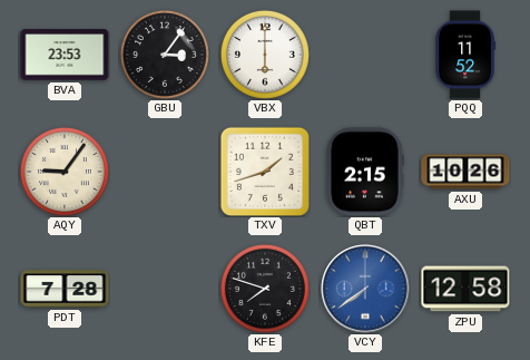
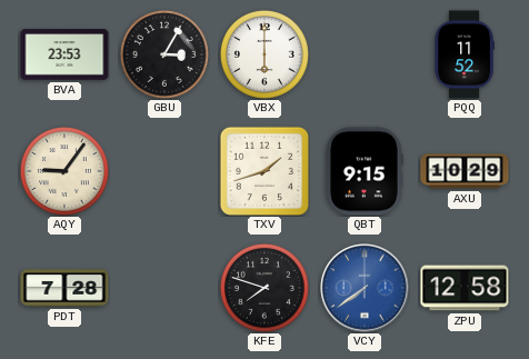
GBU: 3:06 -> 3:05
QBT: 2:15 -> 9:15
AXU: 10:26 -> 10:29
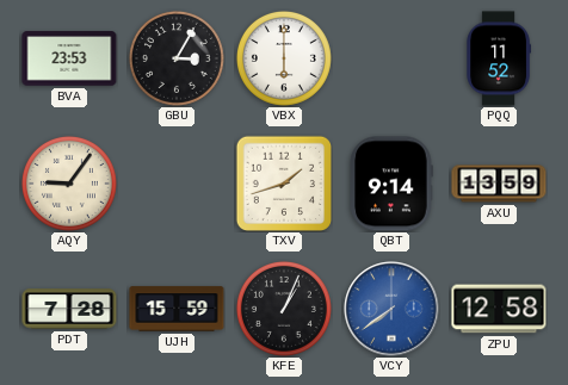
QBT: 9:15 -> 9:14
AXU: 10:29 -> 13:59
UJH: none -> 15:59
KFE: 7:48 -> 1:04
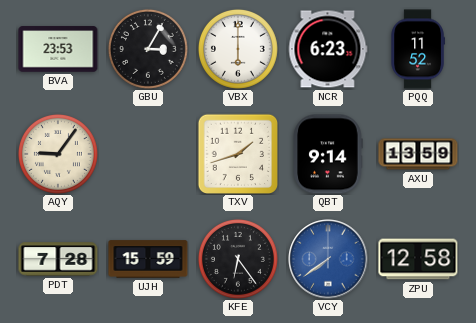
NCR: none -> 6:23
KFE: 1:04 -> 6:24
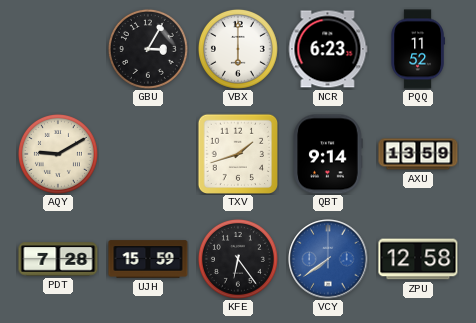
BVA: 23:53 -> none
AQY: 9:06 -> 9:10
